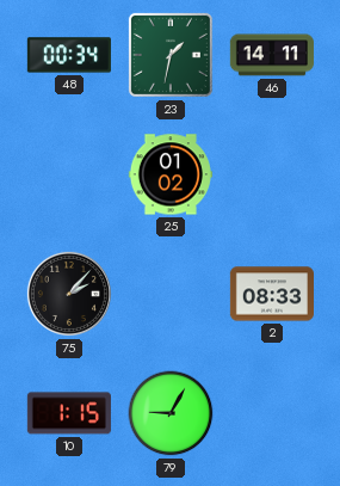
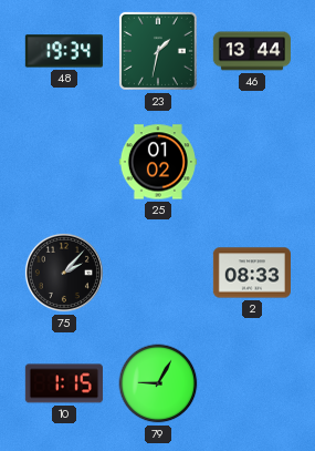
48: 00:34 -> 19:34
46: 14:11 -> 13:44
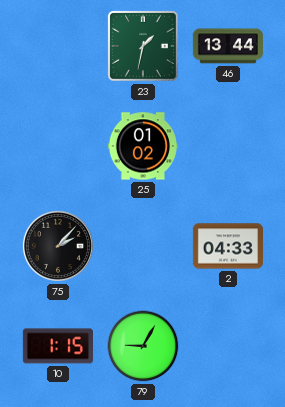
48: 19:34 -> none
2: 08:33 -> 04:33
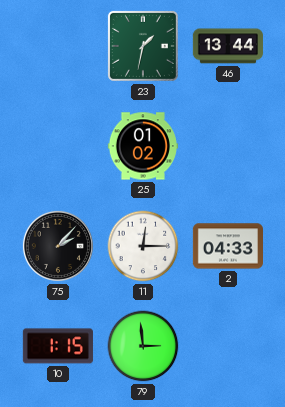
11: none -> 12:15
79: 9:05 -> 2:59
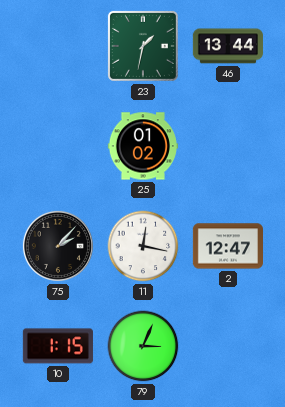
11: 12:15 -> 12:17
2: 04:33 -> 12:47
79: 2:59 -> 3:04
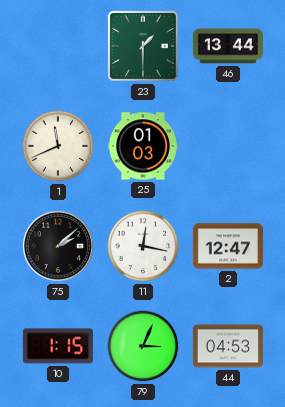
23: 1:32 -> 1:30
1: none -> 11:41
25: 01:02 -> 01:03
75: 2:07 -> 2:08
44: none -> 04:53
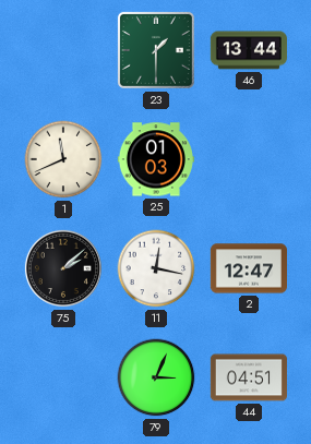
10: 1:15 -> none
44: 04:53 -> 04:51
